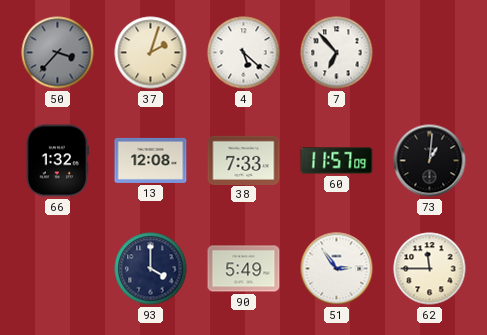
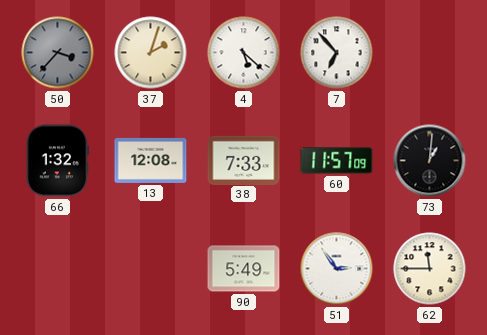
93: 4:00 -> none
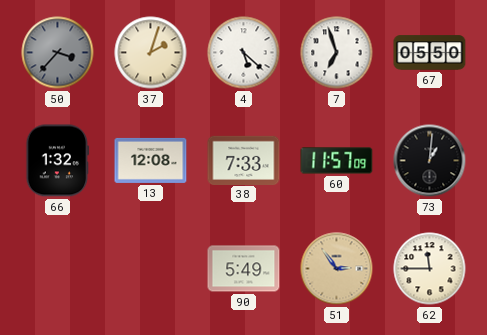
7: 6:53 -> 6:57
67: none -> 05:50
51 dial: white -> champagne
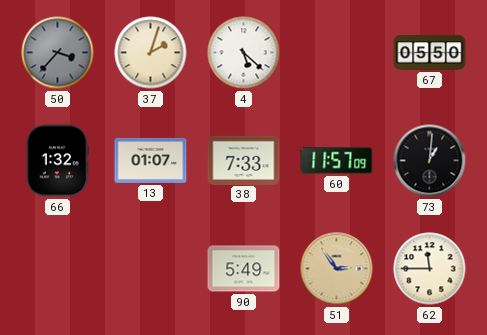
7: 6:57 -> none
13: 12:08 -> 01:07
